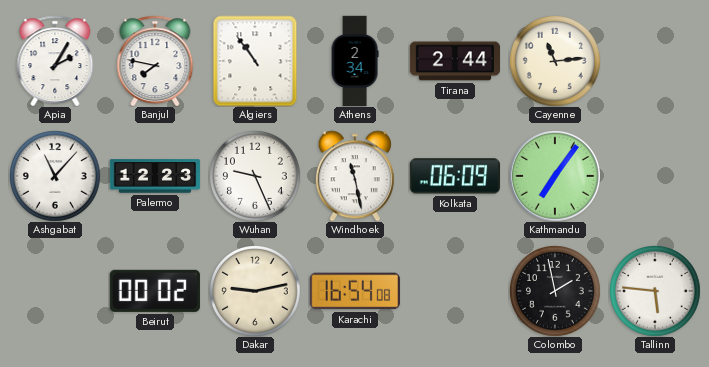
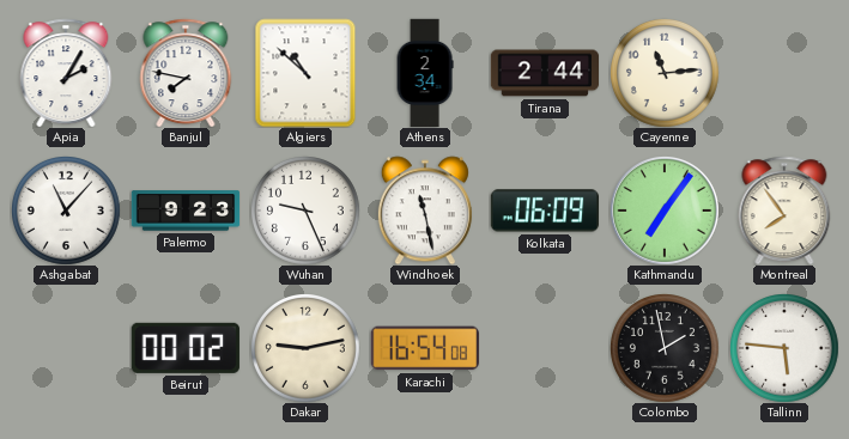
Algiers: 10:54 -> 10:52
Palermo: 12:23 -> 9:23
Montreal: none -> 7:54
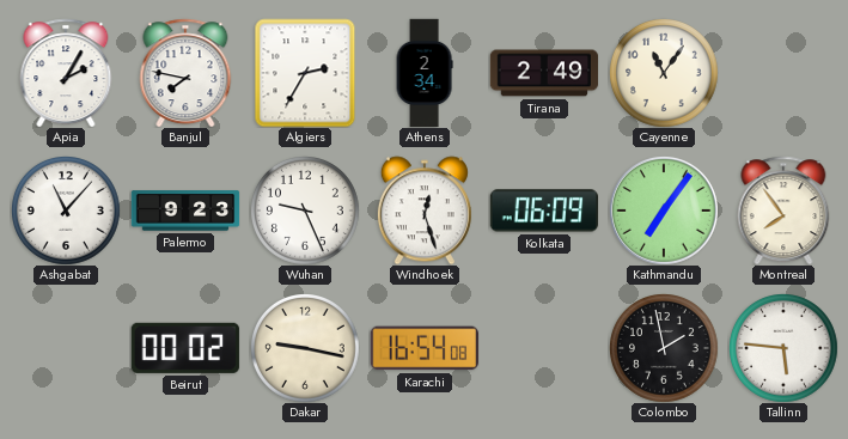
Algiers: 10:52 -> 2:35
Tirana: 2:44 -> 2:49
Cayenne: 11:14 -> 11:06
Windhoek: 11:28 -> 12:27
Dakar: 9:13 -> 9:17
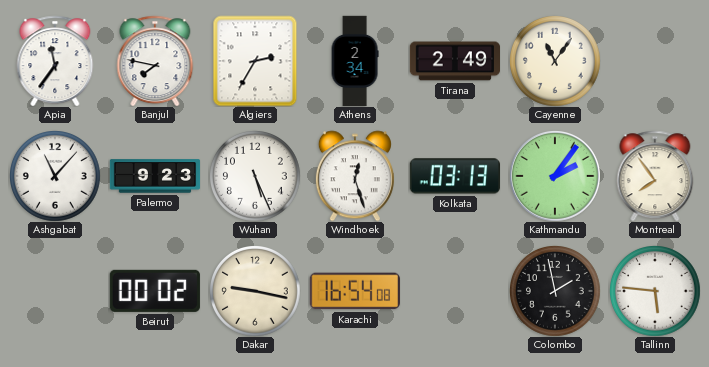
Apia: 2:05 -> 11:36
Wuhan: 9:26 -> 5:26
Kolkata: 06:09 -> 03:13
Kathmandu: 7:06 -> 2:06
